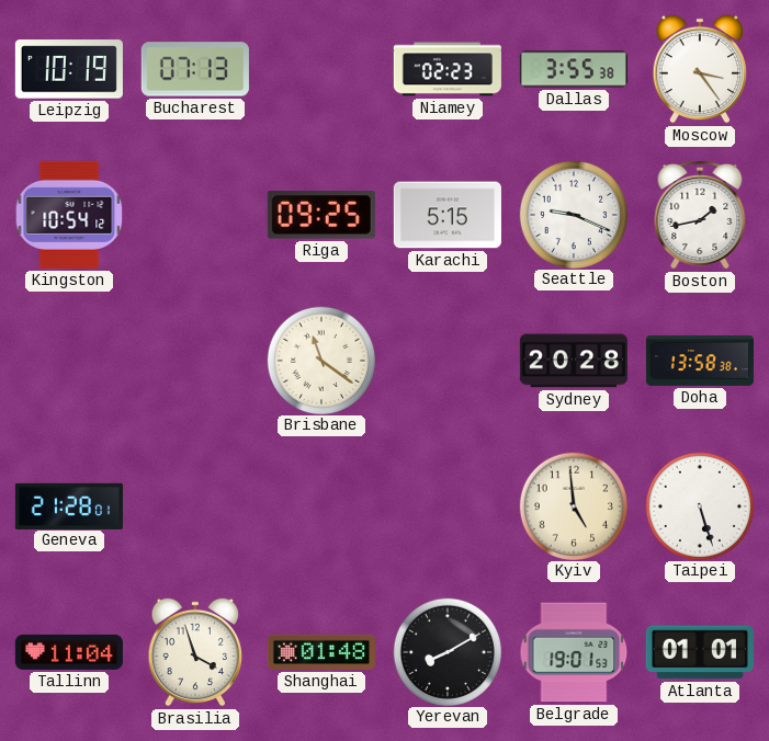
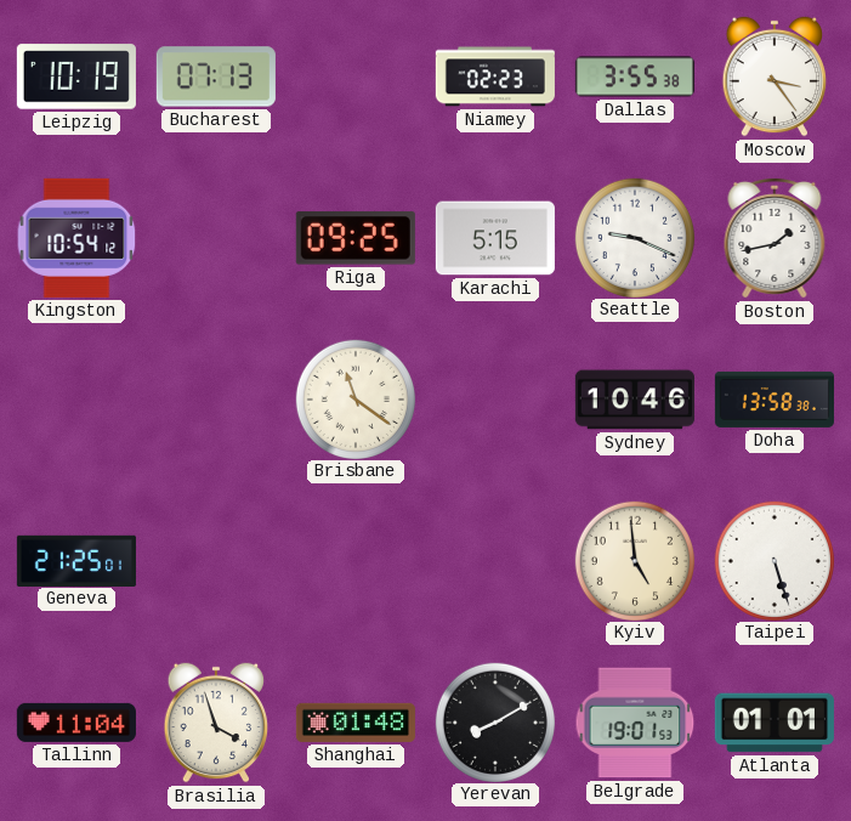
Sydney: 20:28 -> 10:46
Geneva: 21:28 -> 21:25
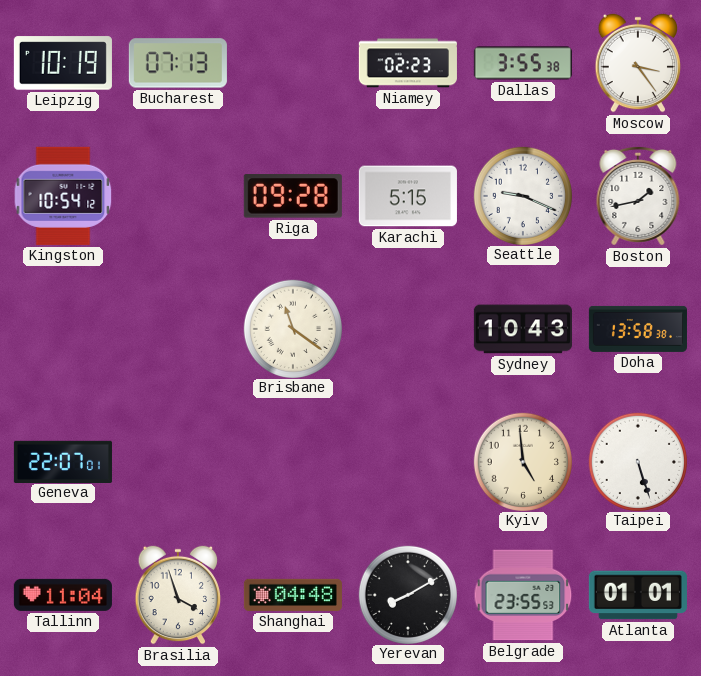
Riga: 09:25 -> 09:28
Sydney: 10:46 -> 10:43
Geneva: 21:25 -> 22:07
Shanghai: 01:48 -> 04:48
Belgrade: 19:01 -> 23:55
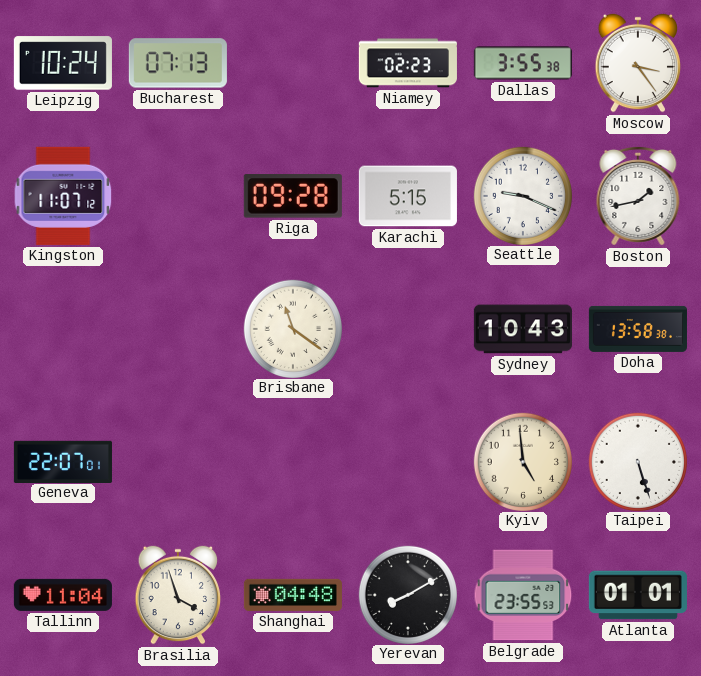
Leipzig: 10:19 -> 10:24
Kingston: 10:54 -> 11:07
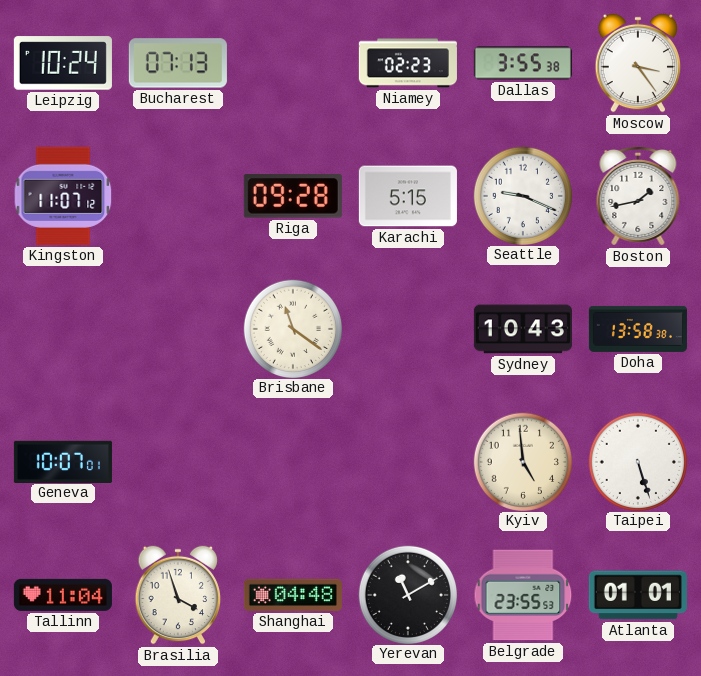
Geneva: 22:07 -> 10:07
Yerevan: 8:10 -> 11:10
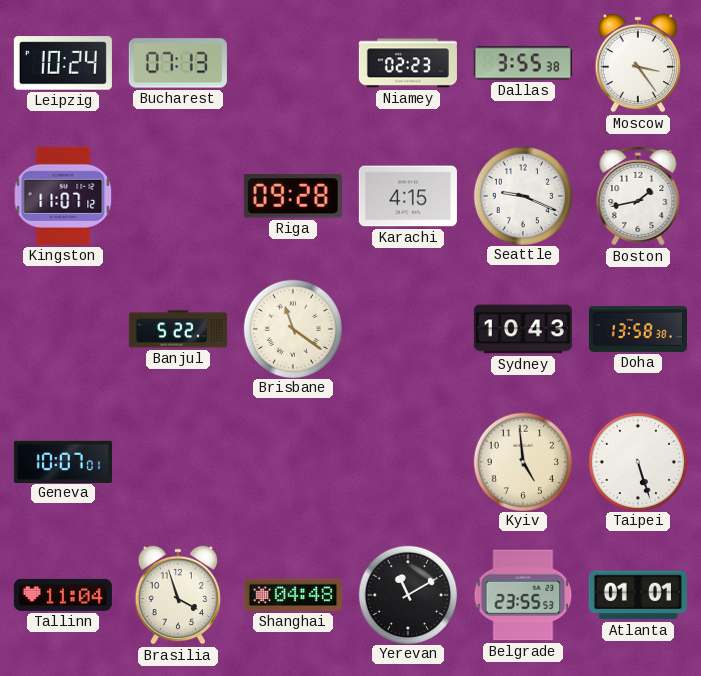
Karachi: 5:15 -> 4:15
Banjul: none -> 5:22
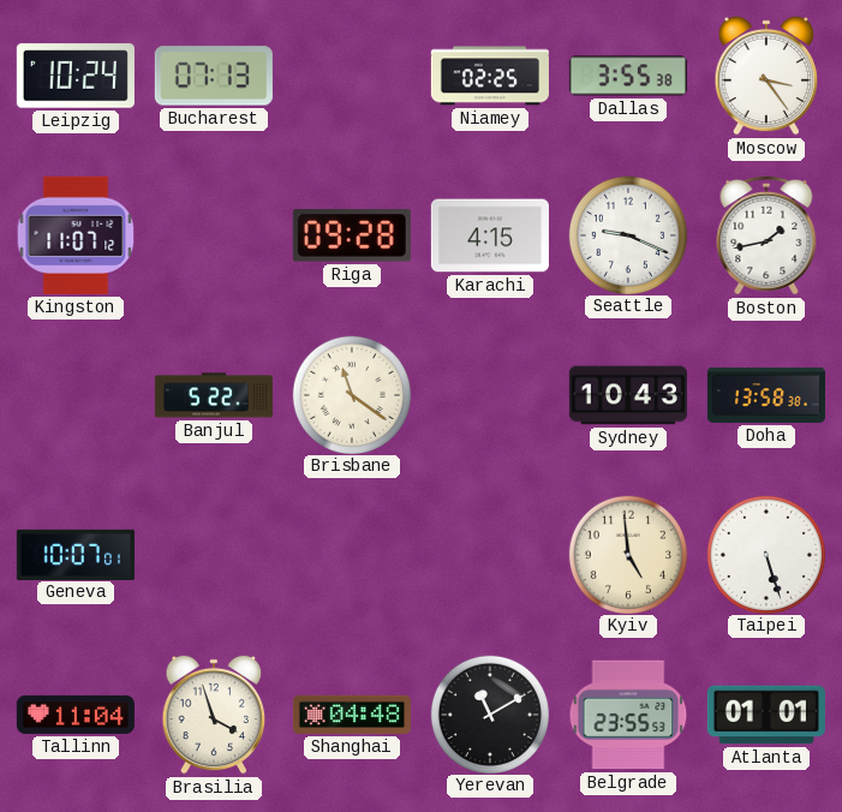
Niamey: 02:23 -> 02:25
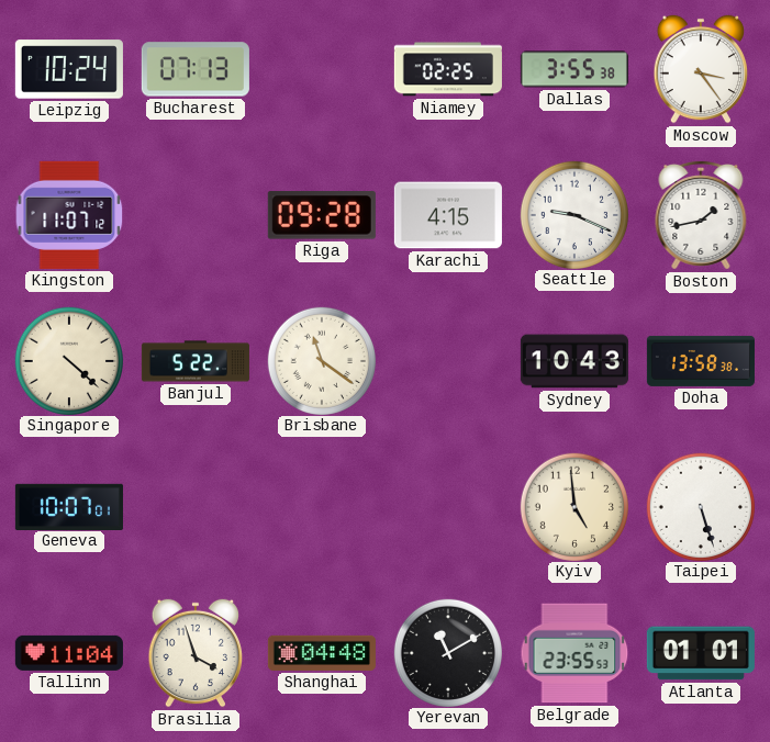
Singapore: none -> 4:22
